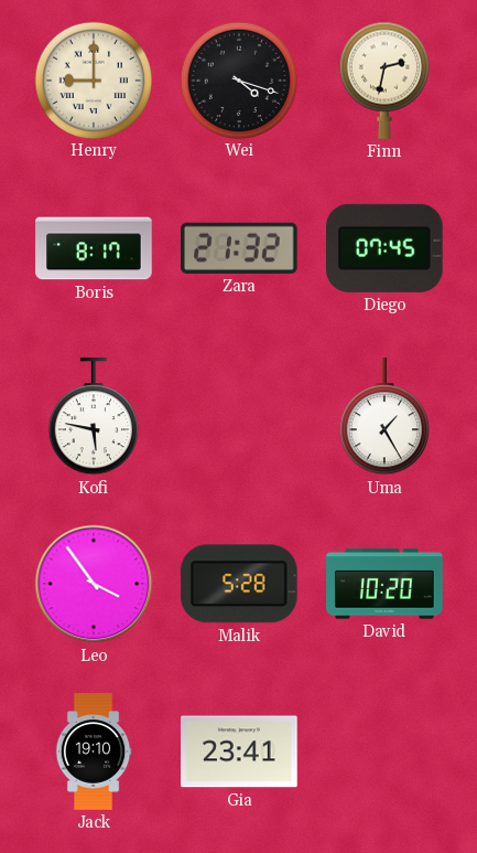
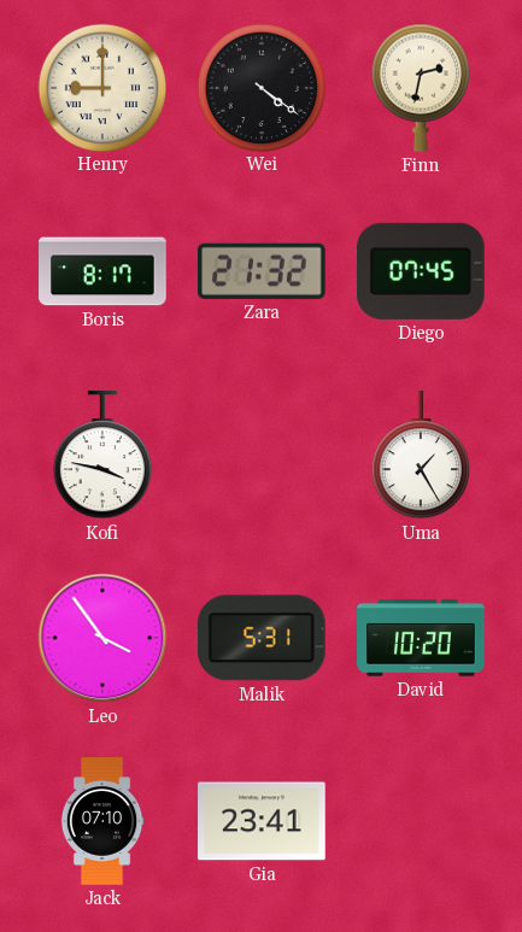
Wei: 4:18 -> 4:21
Kofi: 5:47 -> 3:47
Malik: 5:28 -> 5:31
Jack: 19:10 -> 07:10
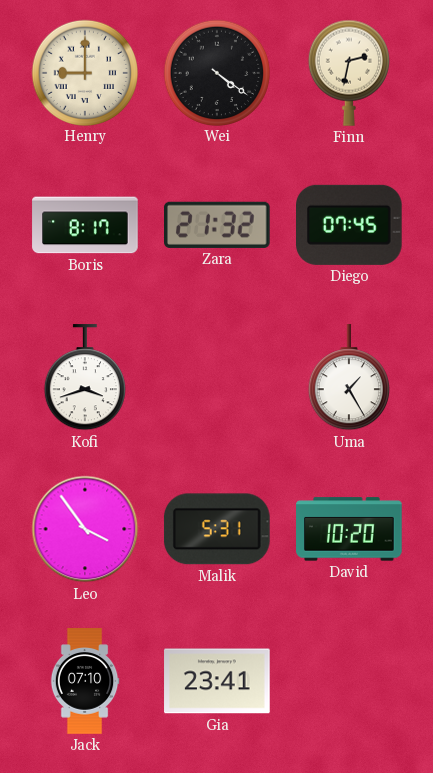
Kofi: 3:47 -> 3:42
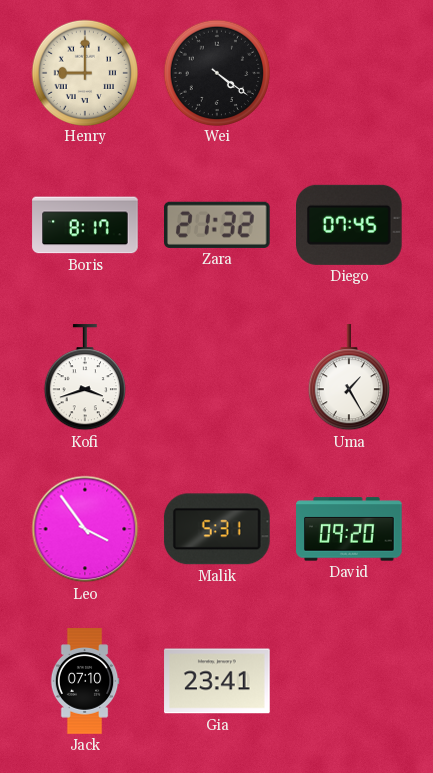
Finn: 2:32 -> none
David: 10:20 -> 09:20
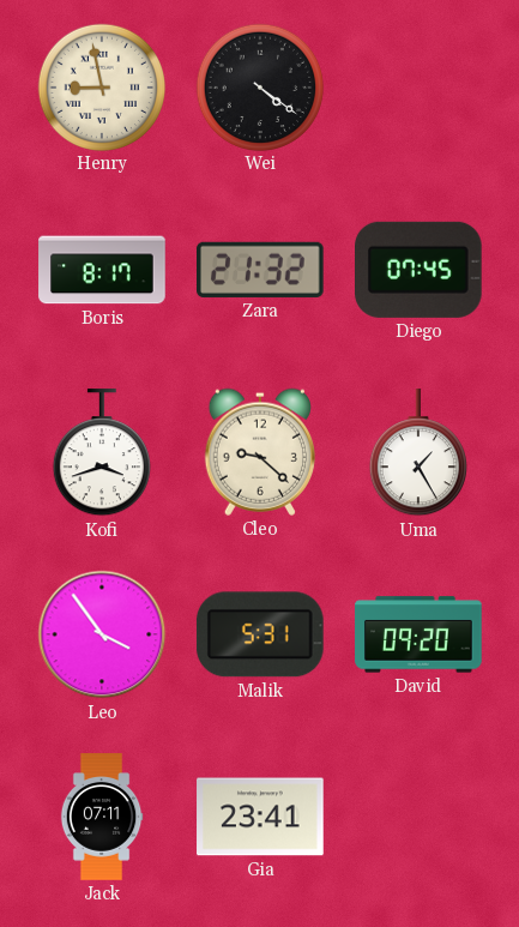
Henry: 9:00 -> 8:58
Cleo: none -> 9:22
Jack: 07:10 -> 07:11
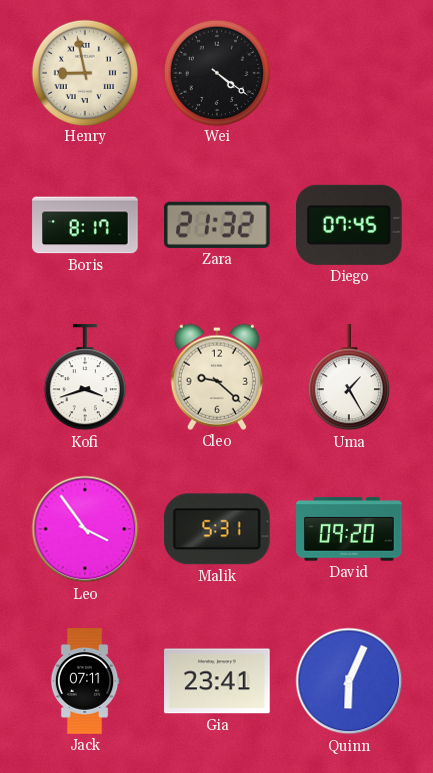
Quinn: none -> 6:04
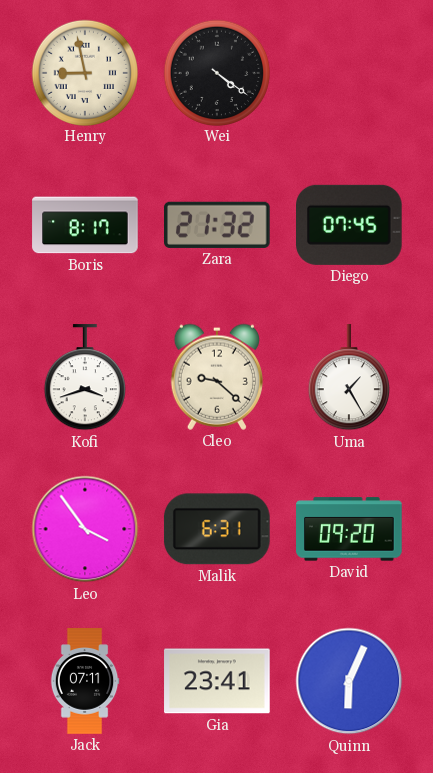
Malik: 5:31 -> 6:31
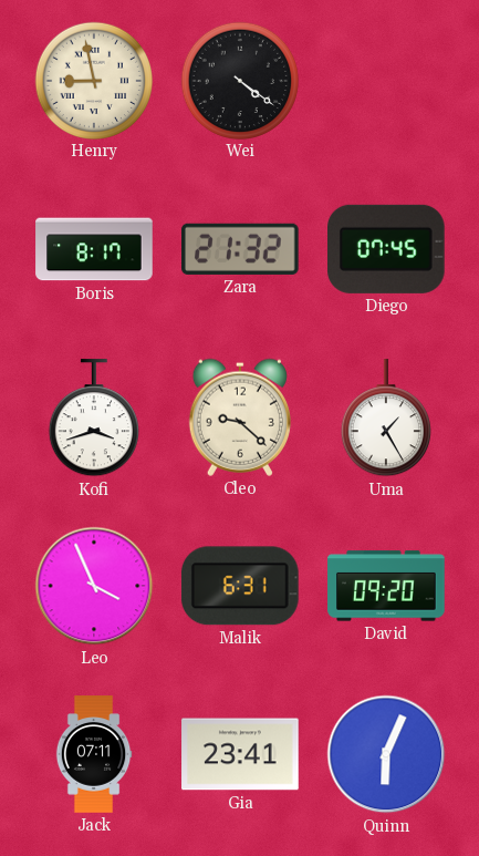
Leo: 3:54 -> 3:56
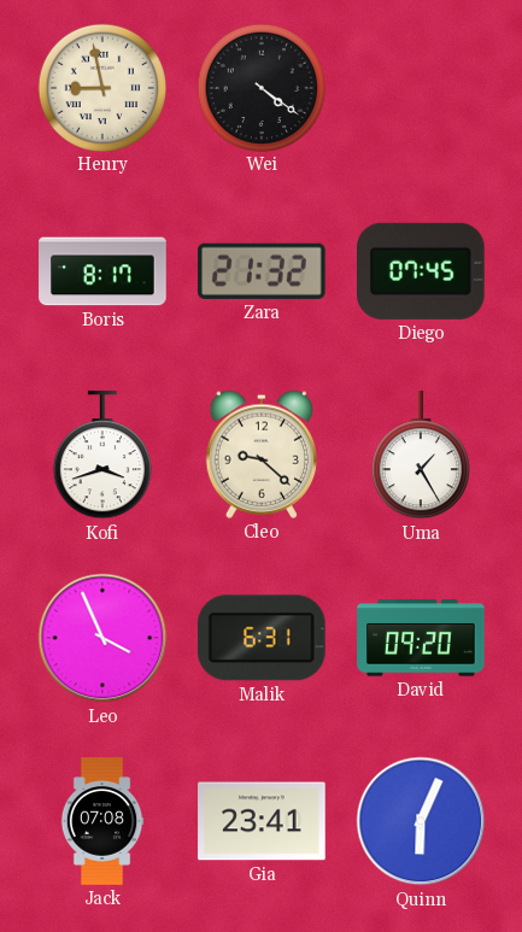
Jack: 07:11 -> 07:08
